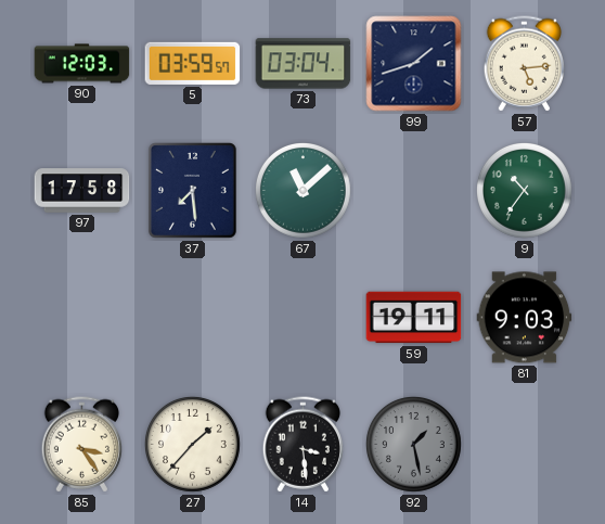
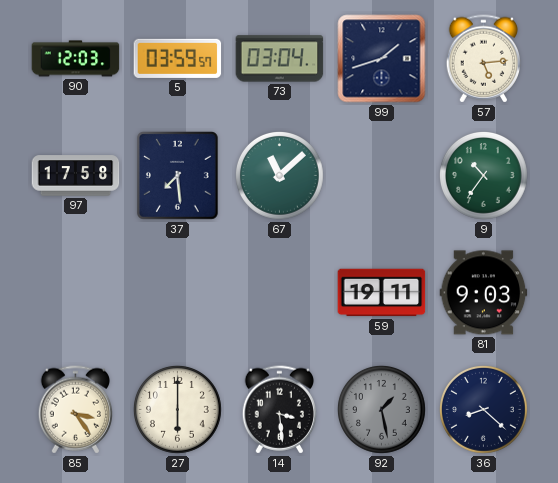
27: 1:37 -> 6:00
36: none -> 8:22
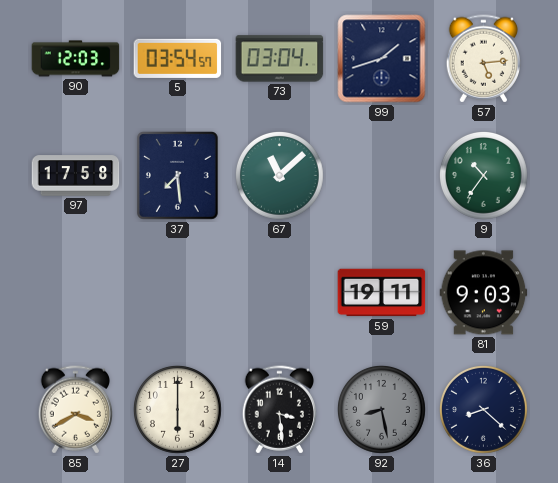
5: 03:59 -> 03:54
85: 3:24 -> 3:40
92: 1:28 -> 8:28
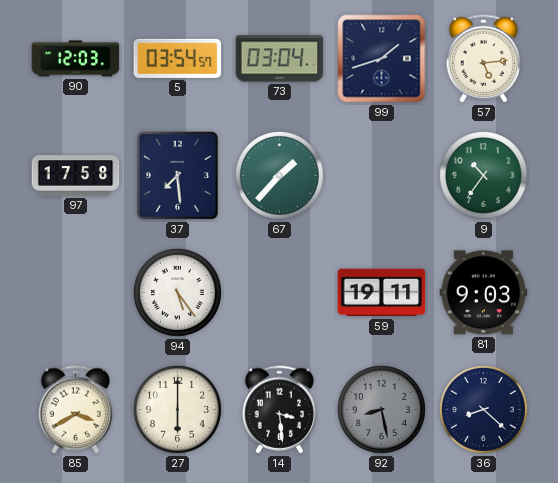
67: 11:08 -> 1:37
94: none -> 5:24
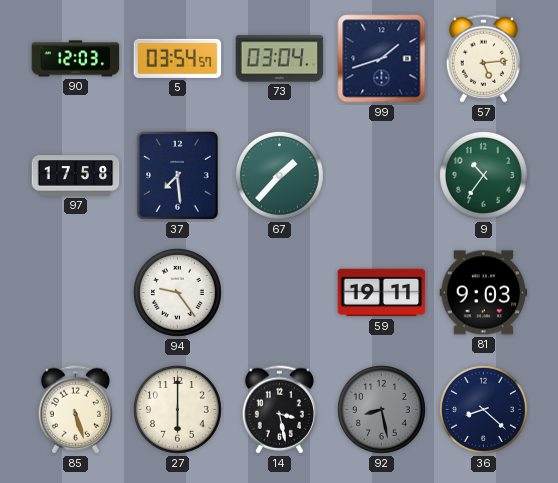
94: 5:24 -> 9:24
85: 3:40 -> 5:27
14: 3:29 -> 3:28
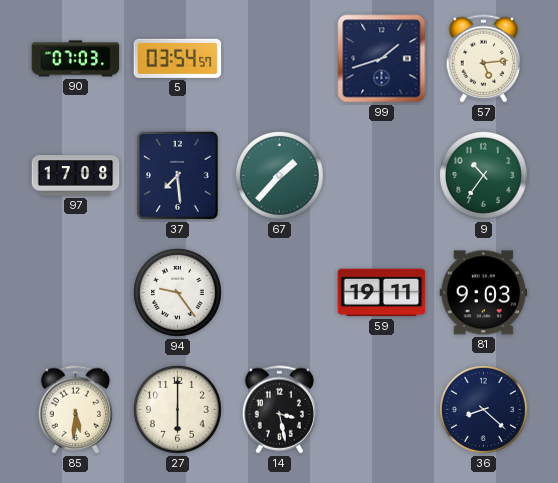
90: 12:03 -> 07:03
73: 03:04 -> none
97: 17:58 -> 17:08
85: 5:27 -> 5:31
92: 8:28 -> none
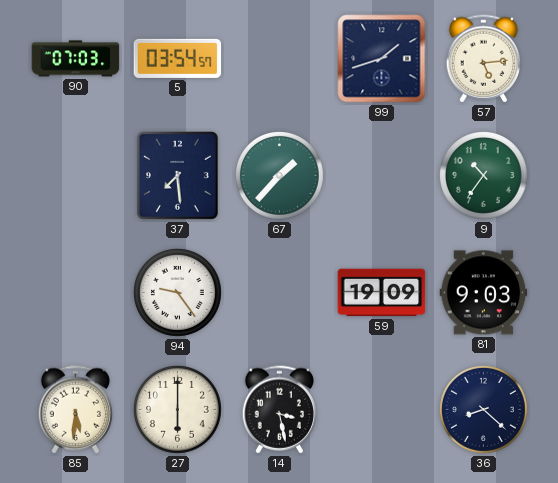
97: 17:08 -> none
59: 19:11 -> 19:09
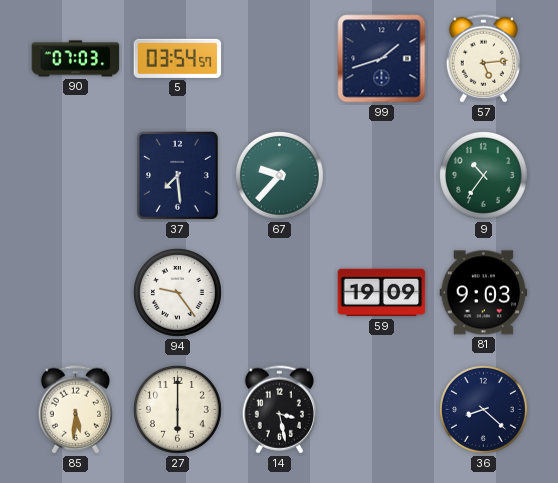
67: 1:37 -> 9:37
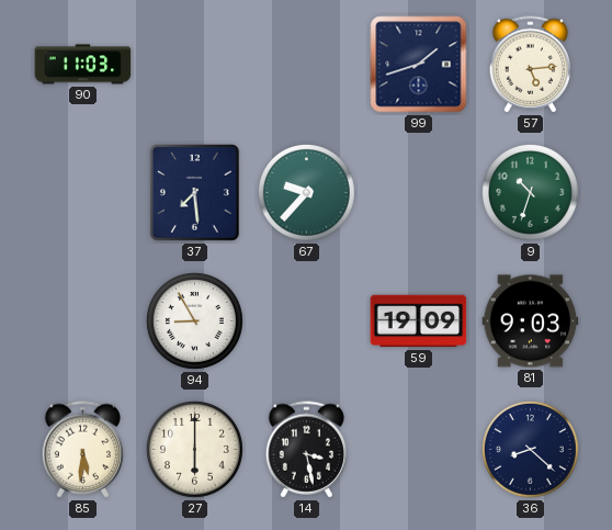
90: 07:03 -> 11:03
5: 03:54 -> none
9: 10:36 -> 10:33
94: 9:24 -> 8:55
